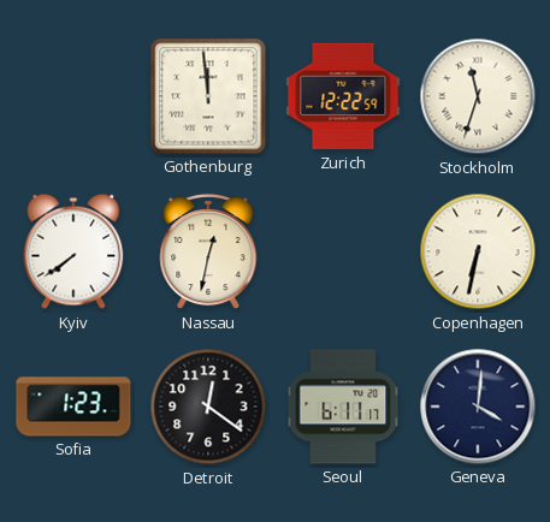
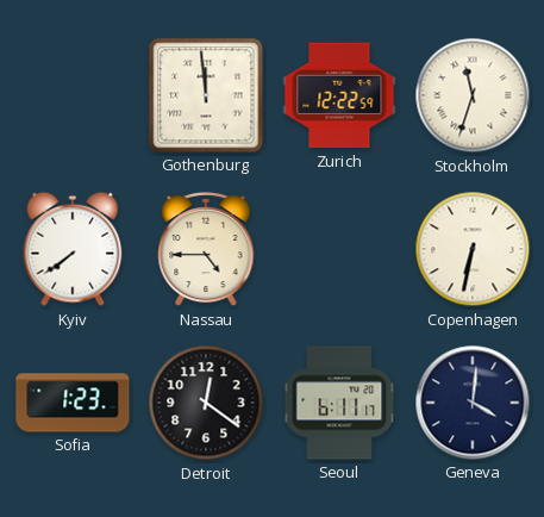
Nassau: 12:32 -> 4:45
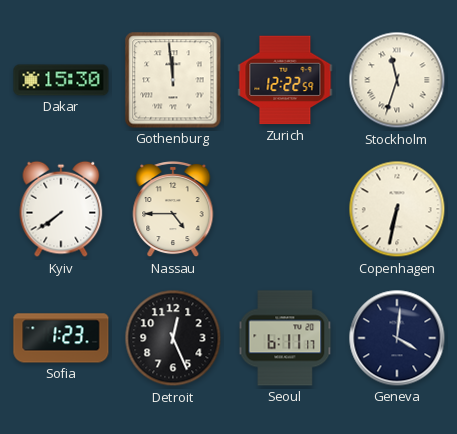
Dakar: none -> 15:30
Detroit: 12:21 -> 12:26
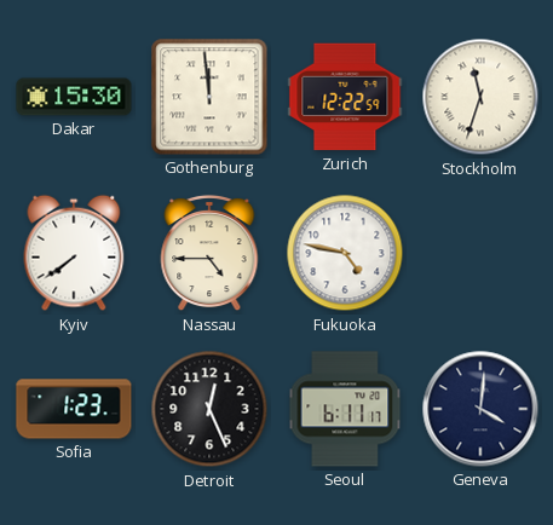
Fukuoka: none -> 4:47
Copenhagen: 6:32 -> none
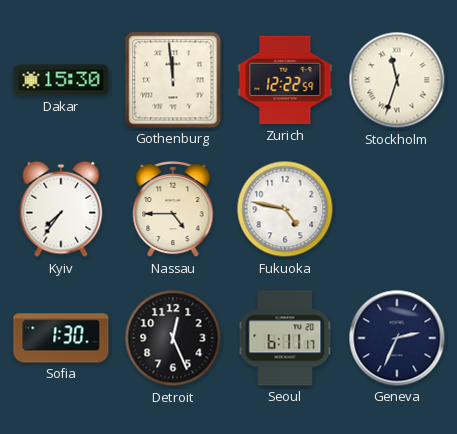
Kyiv: 7:39 -> 7:36
Sofia: 1:23 -> 1:30
Geneva: 4:01 -> 2:34
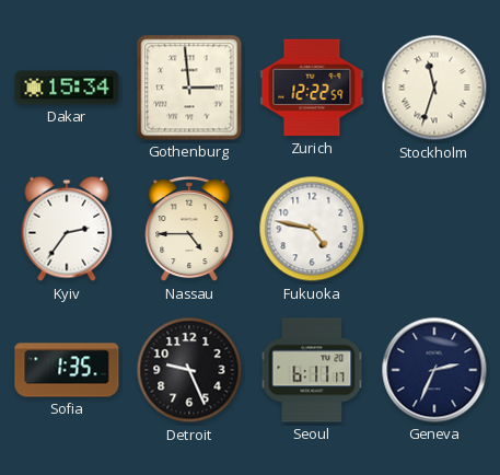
Dakar: 15:30 -> 15:34
Gothenburg: 11:59 -> 2:59
Kyiv: 7:36 -> 2:36
Sofia: 1:30 -> 1:35
Detroit: 12:26 -> 9:26
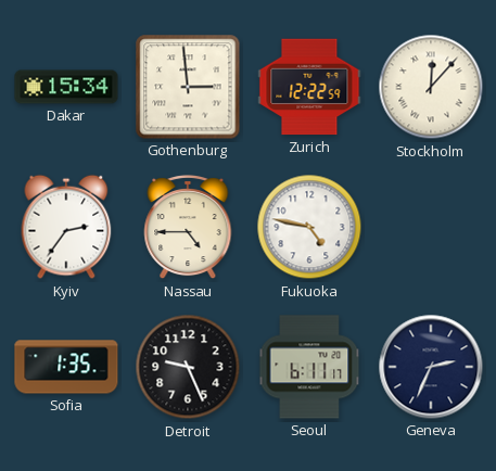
Stockholm: 11:33 -> 12:07
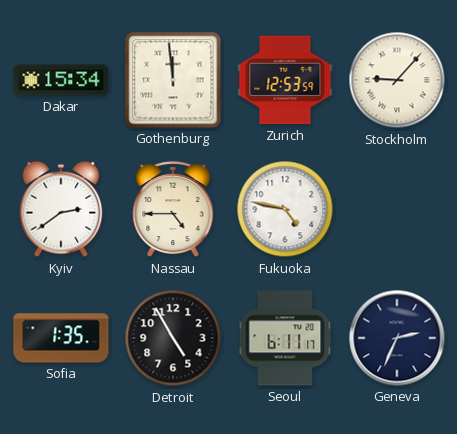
Gothenburg: 2:59 -> 11:59
Zurich: 12:22 -> 12:53
Stockholm: 12:07 -> 9:07
Kyiv: 2:36 -> 2:39
Detroit: 9:26 -> 4:55
